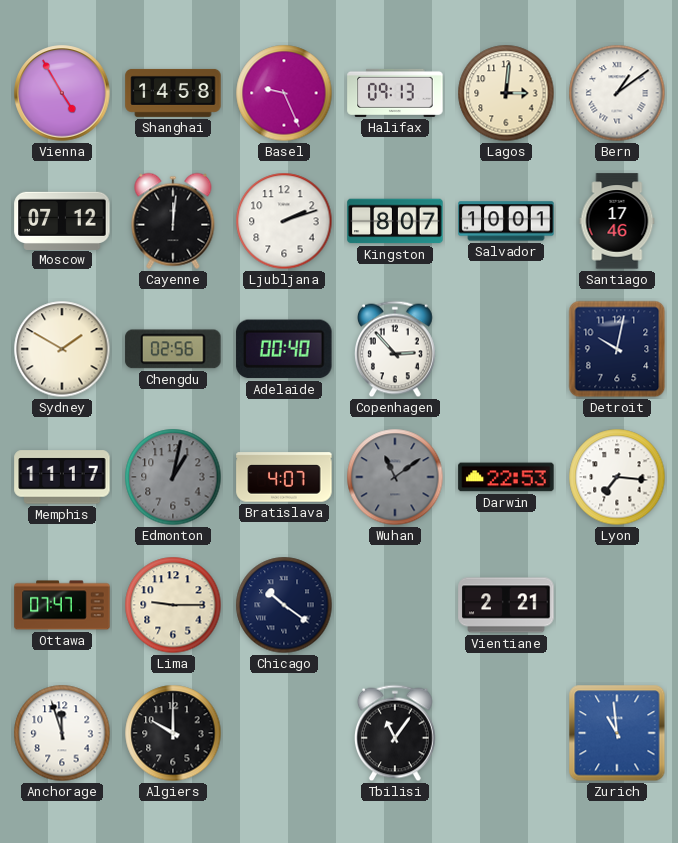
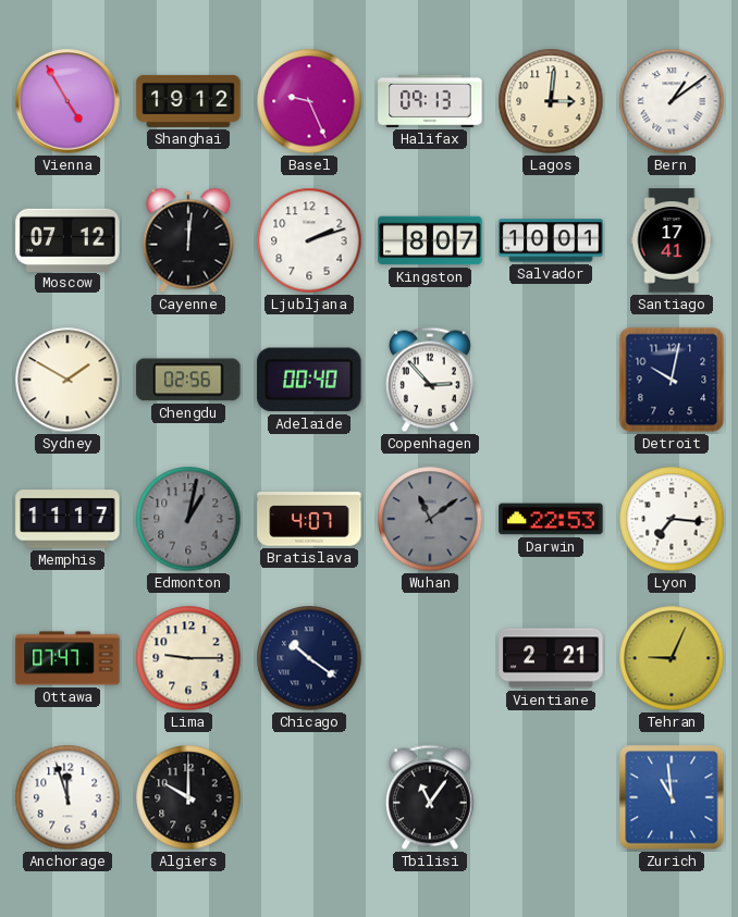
Shanghai: 14:58 -> 19:12
Santiago: 17:46 -> 17:41
Tehran: none -> 9:04
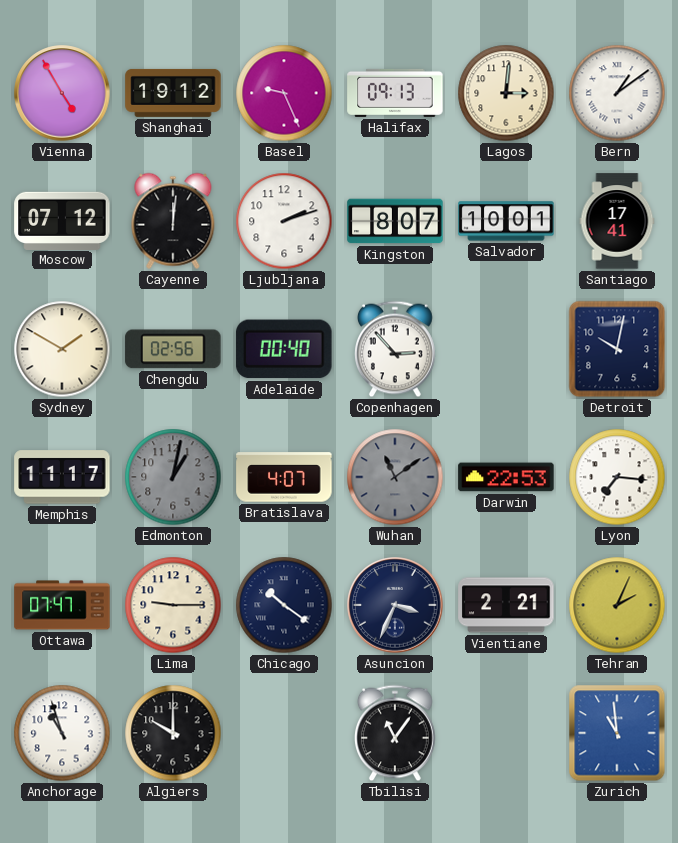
Asuncion: none -> 3:34
Tehran: 9:04 -> 2:04
Anchorage: 11:57 -> 10:57
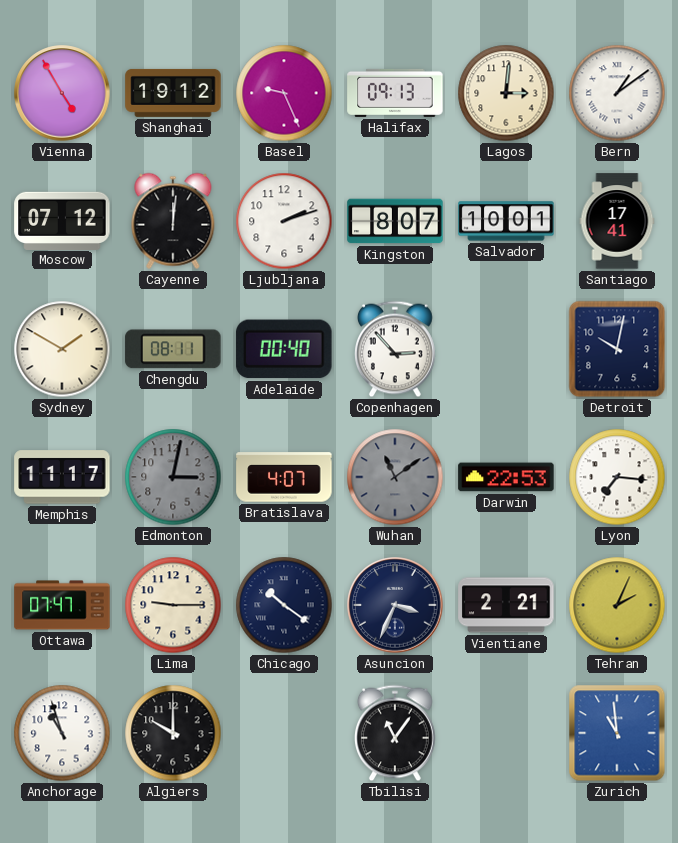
Chengdu: 02:56 -> 08:11
Edmonton: 1:02 -> 3:02
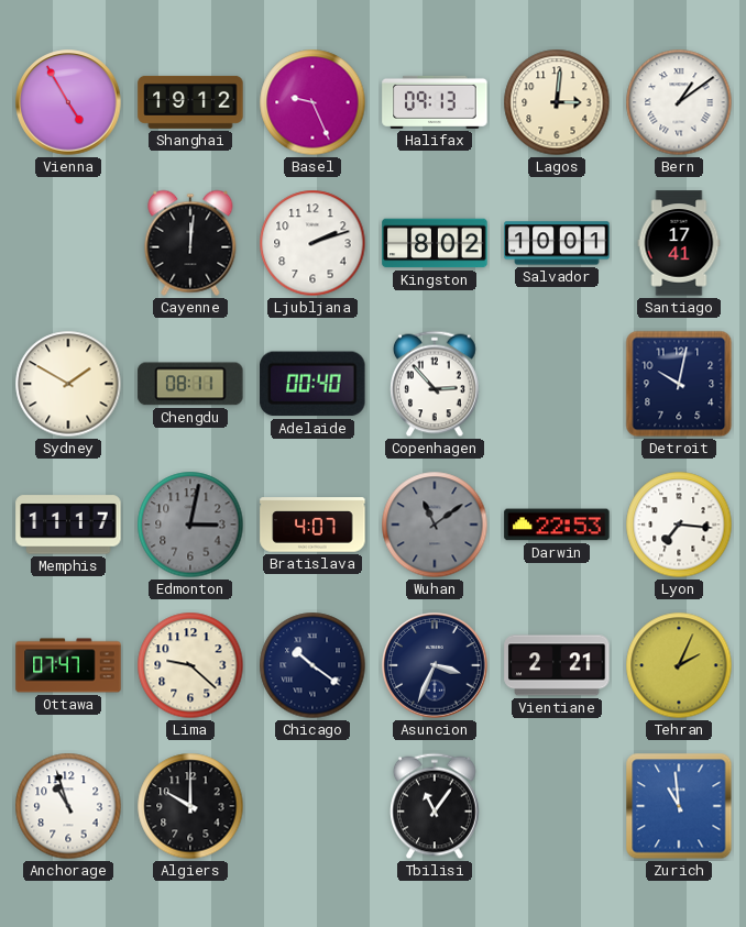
Moscow: 07:12 -> none
Kingston: 8:07 -> 8:02
Lima: 9:15 -> 9:22
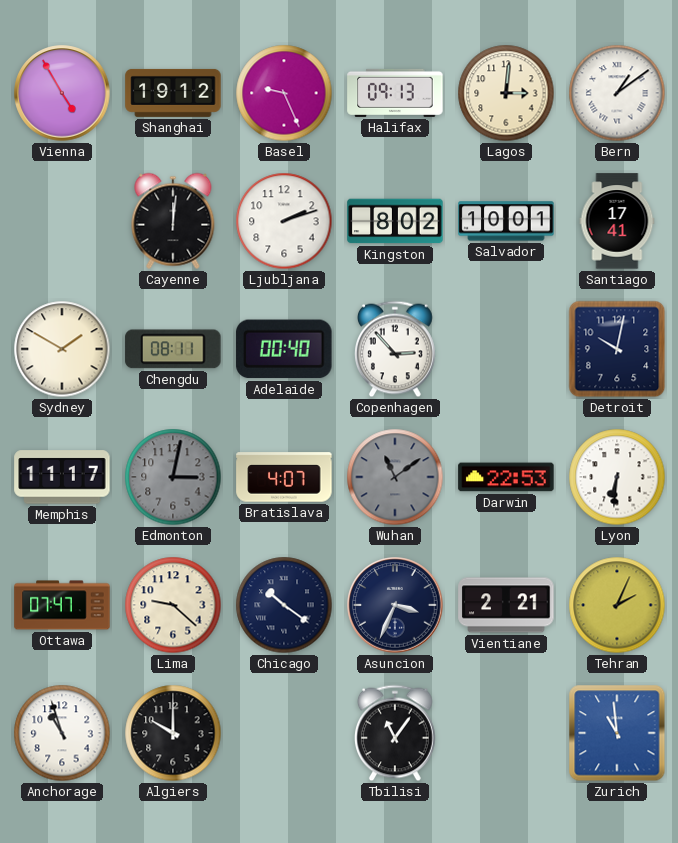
Lyon: 7:16 -> 6:31
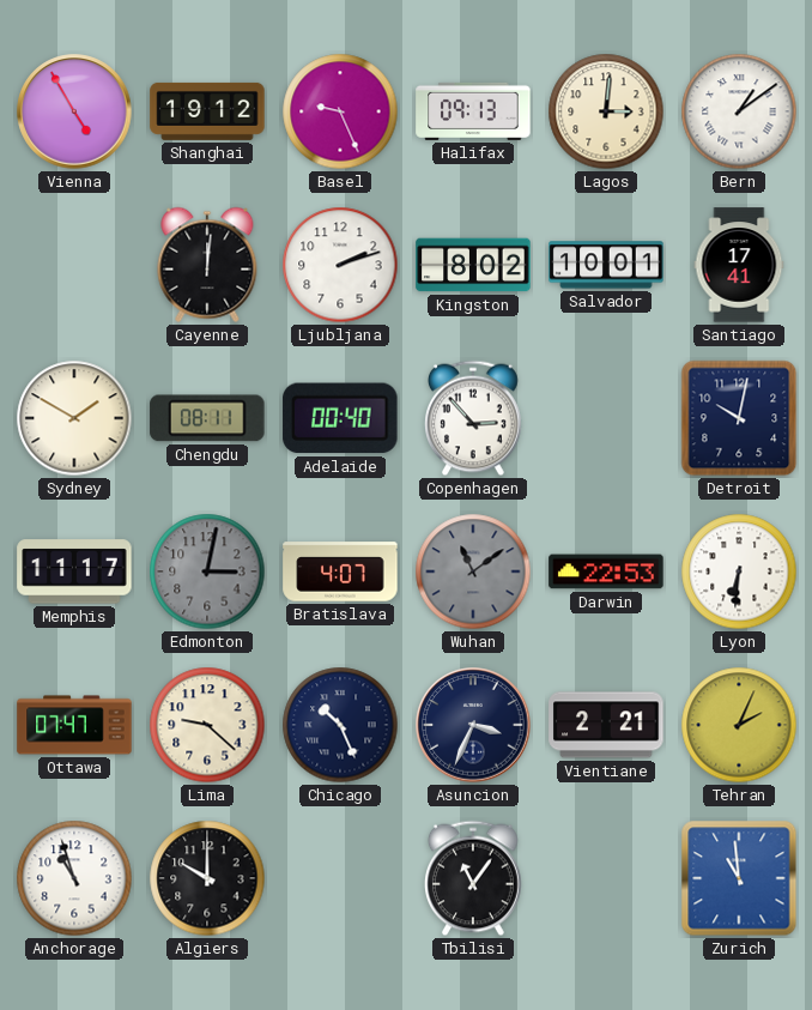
Chicago: 10:21 -> 10:26
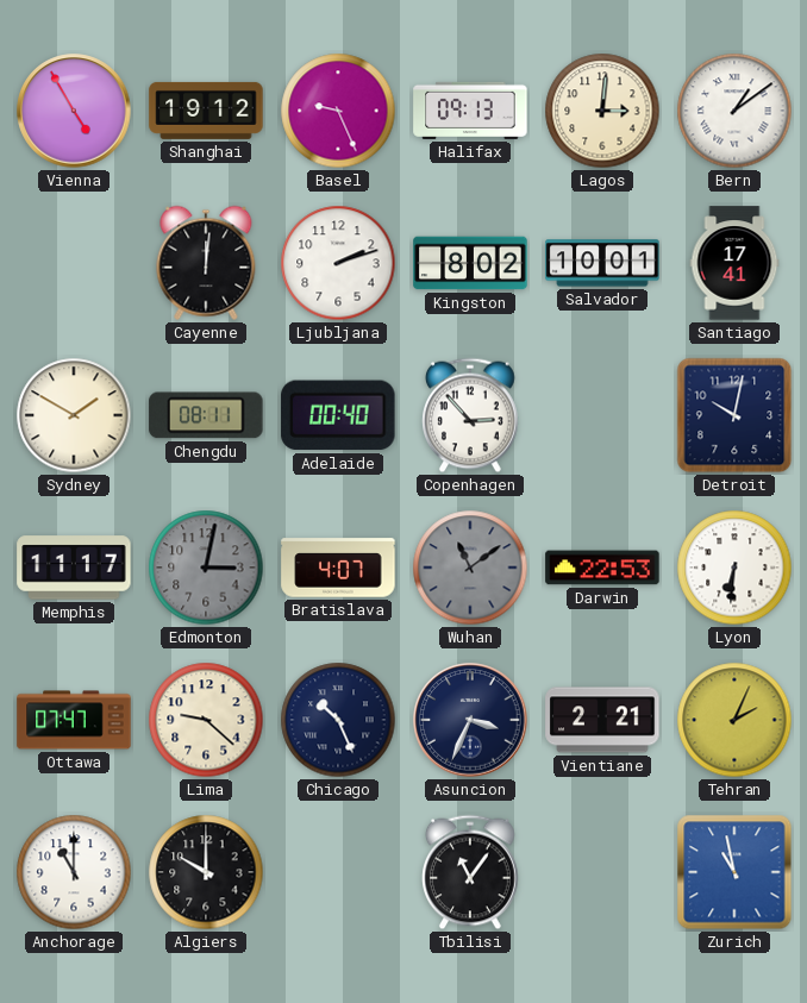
Anchorage: 10:57 -> 11:00
Zurich: 10:59 -> 10:58
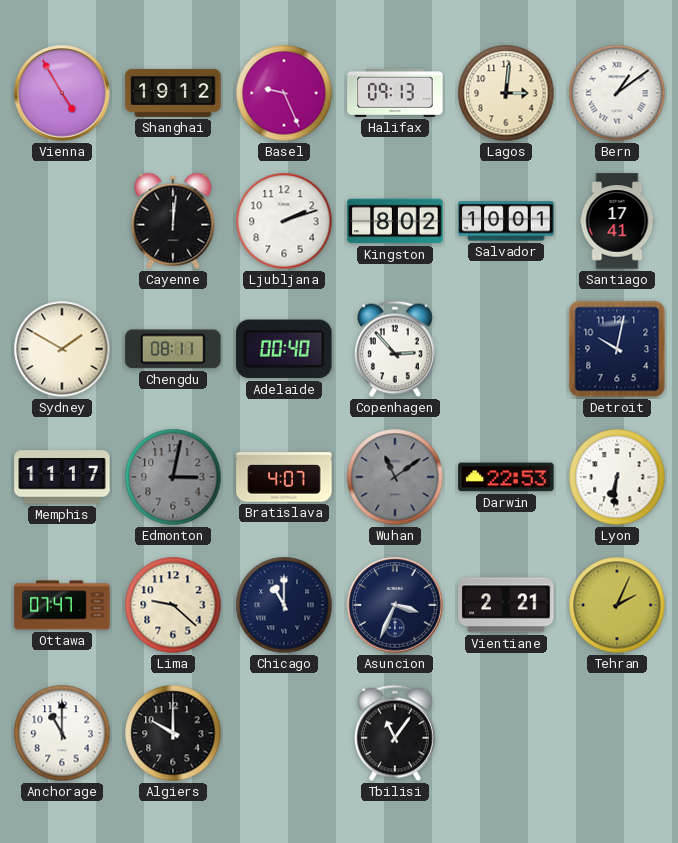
Chicago: 10:26 -> 11:00
Zurich: 10:58 -> none
